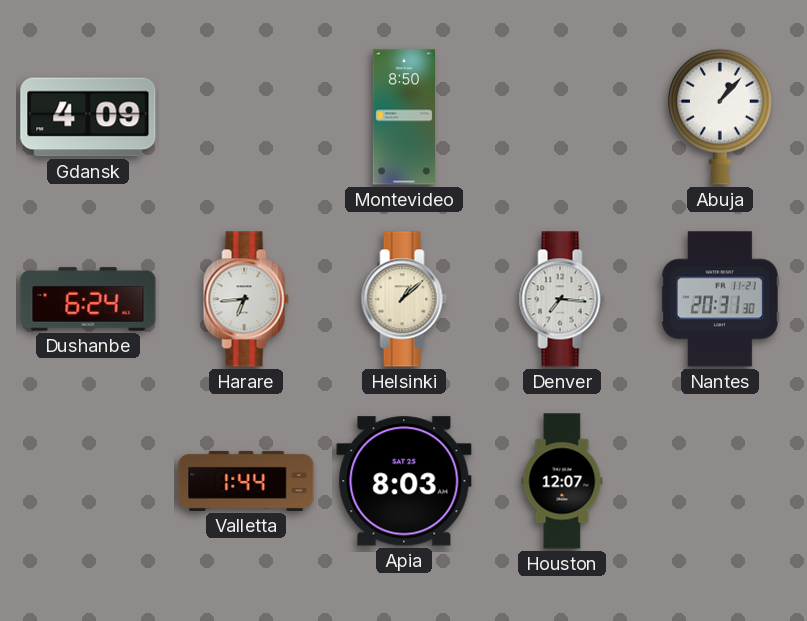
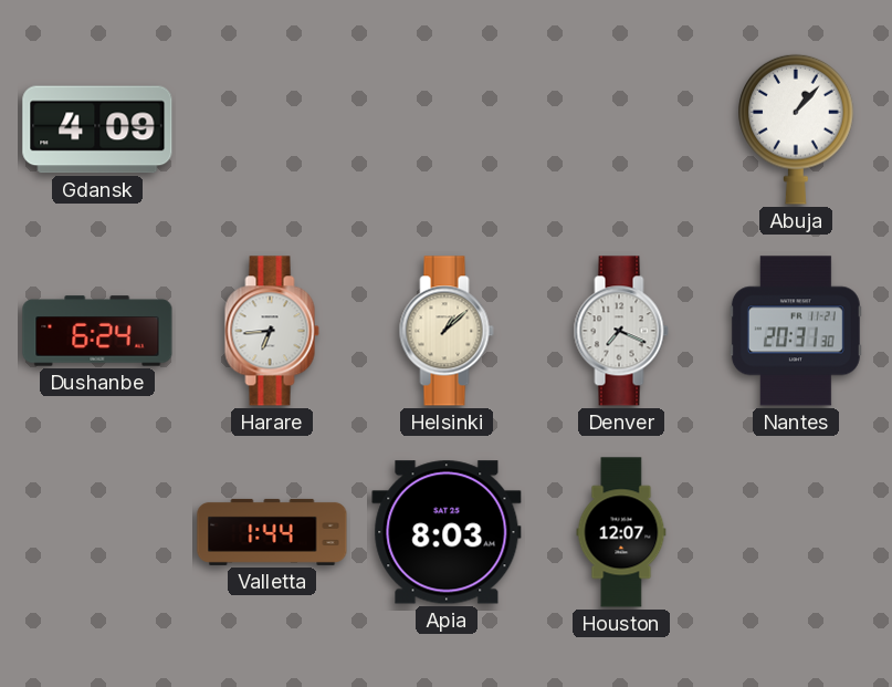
Montevideo: 8:50 -> none
Denver: 7:16 -> 7:19
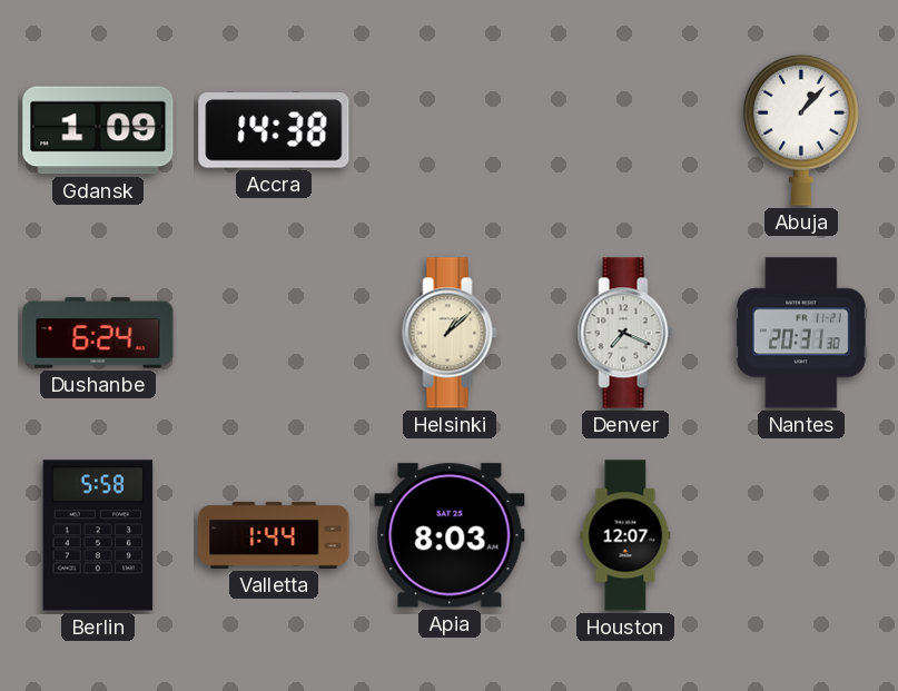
Gdansk: 4:09 -> 1:09
Accra: none -> 14:38
Harare: 6:44 -> none
Berlin: none -> 5:58
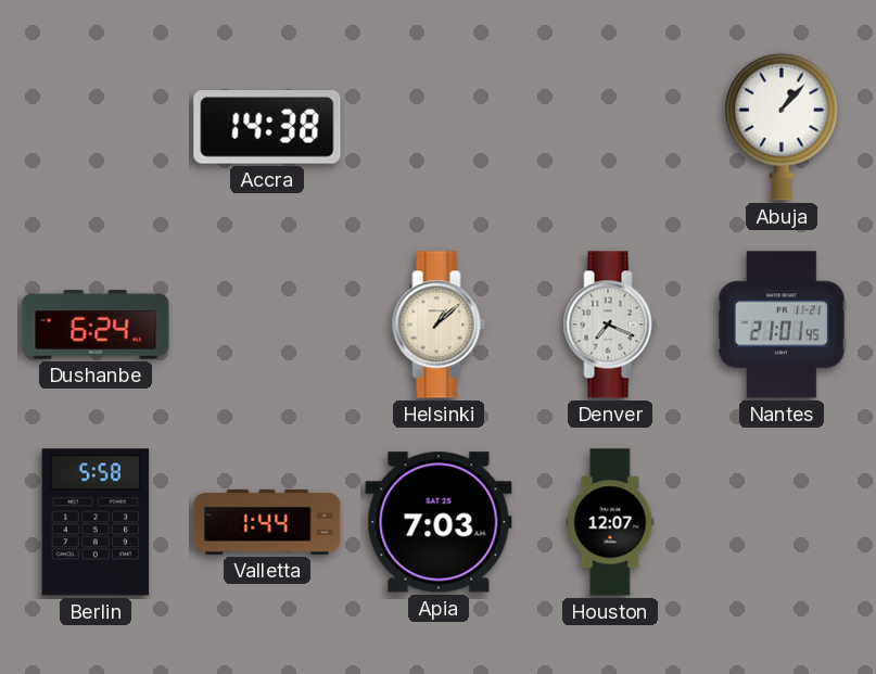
Gdansk: 1:09 -> none
Nantes: 20:31 -> 21:01
Apia: 8:03 -> 7:03
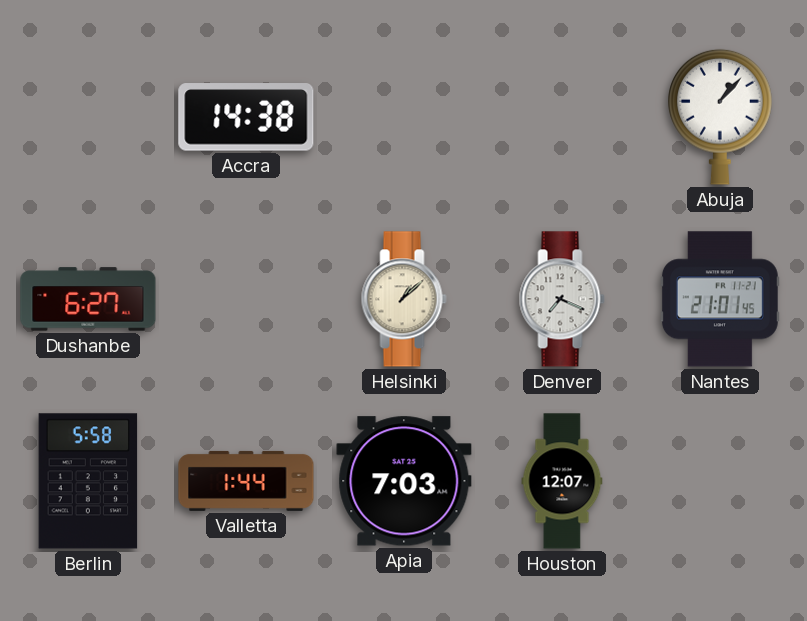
Dushanbe: 6:24 -> 6:27
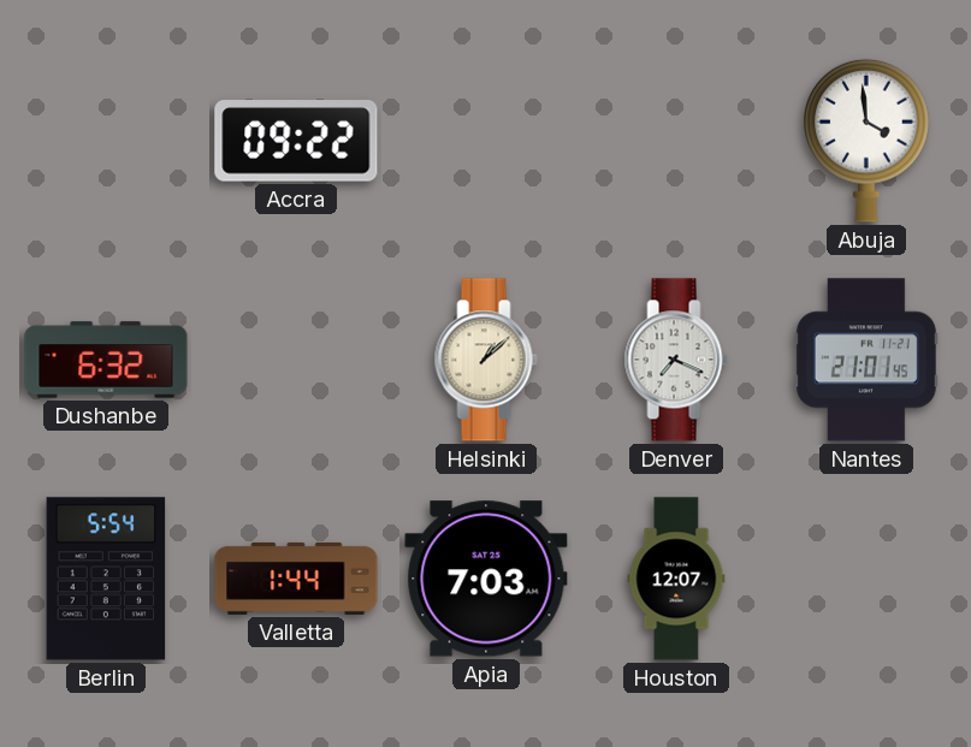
Accra: 14:38 -> 09:22
Abuja: 1:07 -> 3:59
Dushanbe: 6:27 -> 6:32
Berlin: 5:58 -> 5:54
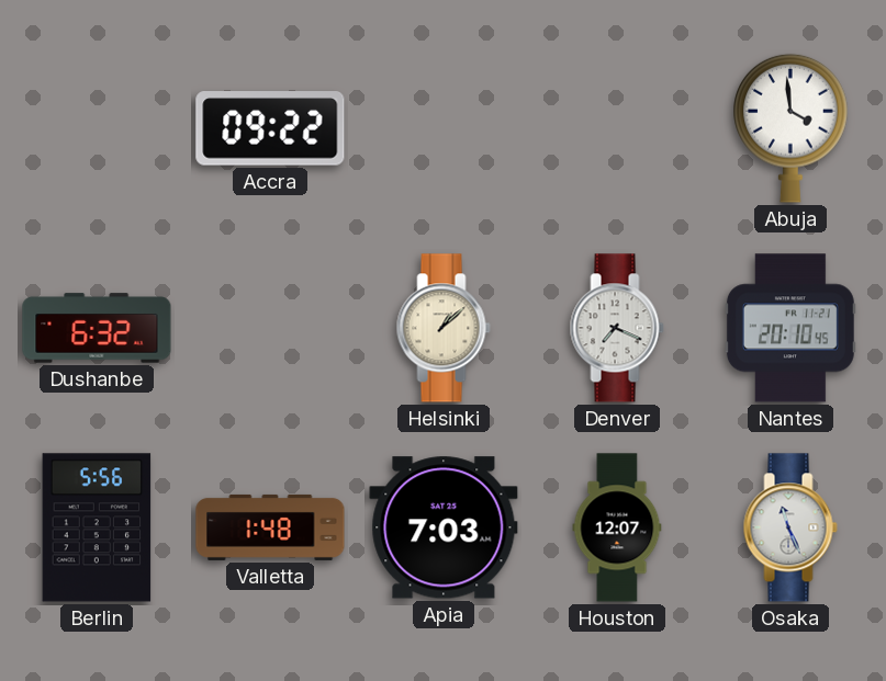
Nantes: 21:01 -> 20:10
Berlin: 5:54 -> 5:56
Valletta: 1:44 -> 1:48
Osaka: none -> 11:26
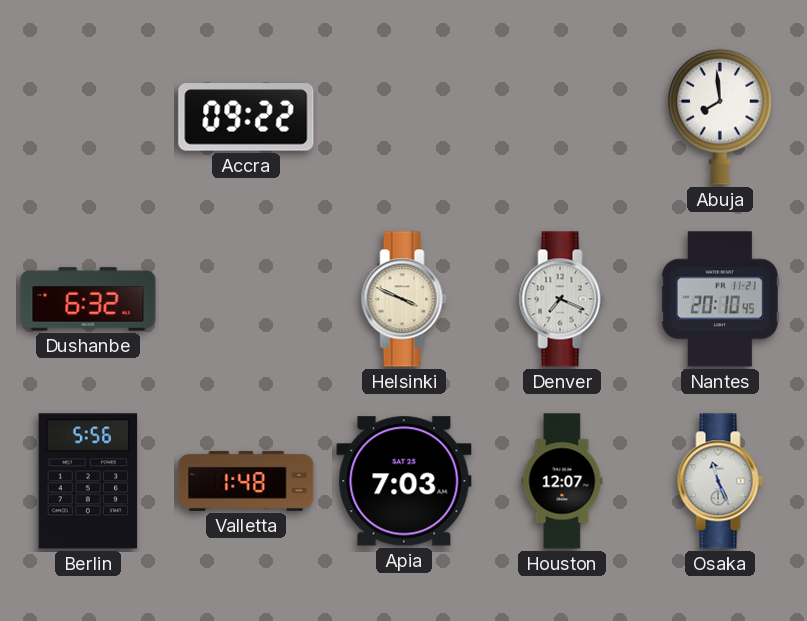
Abuja: 3:59 -> 7:59
Helsinki: 1:08 -> 3:49
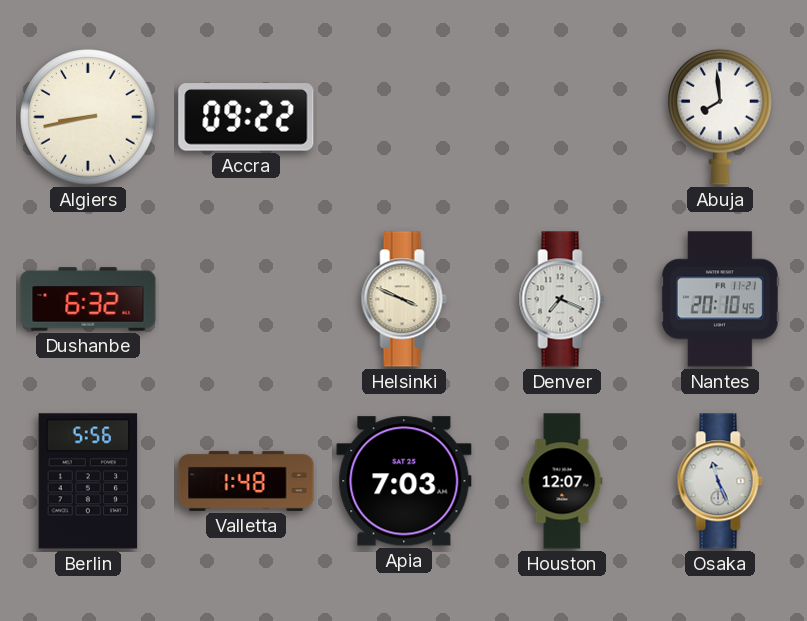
Algiers: none -> 8:43
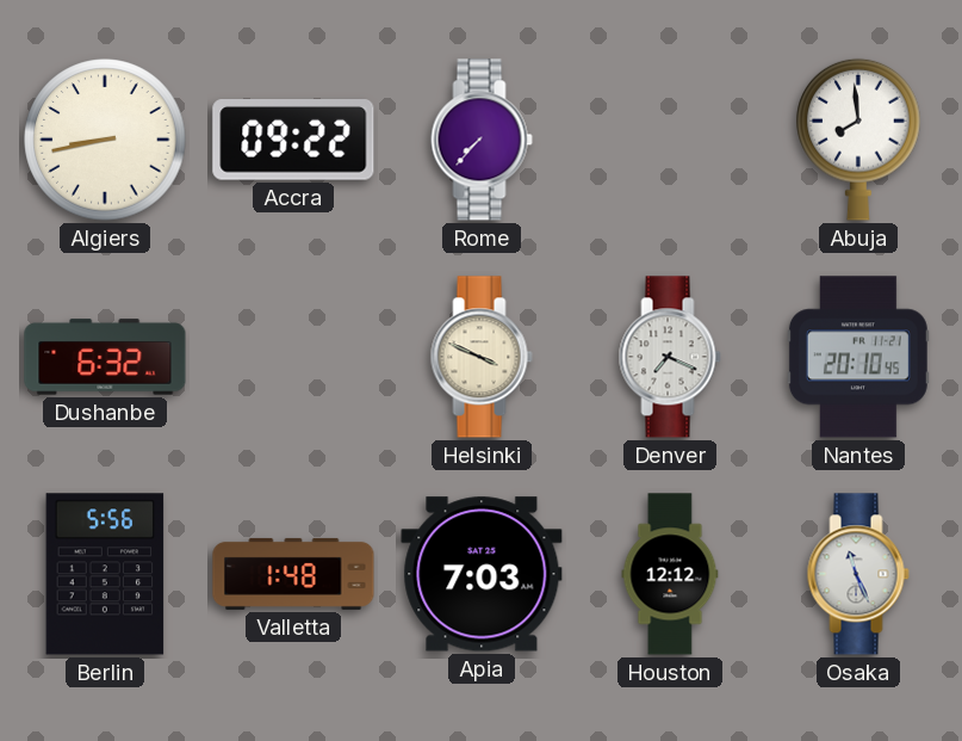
Rome: none -> 7:37
Houston: 12:07 -> 12:12
